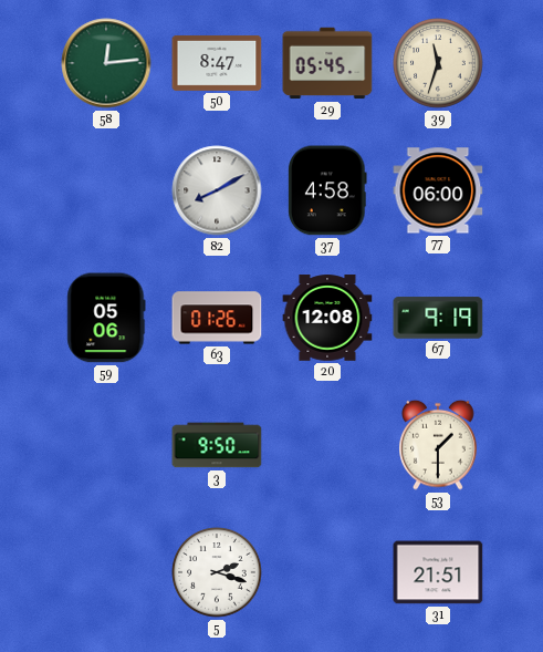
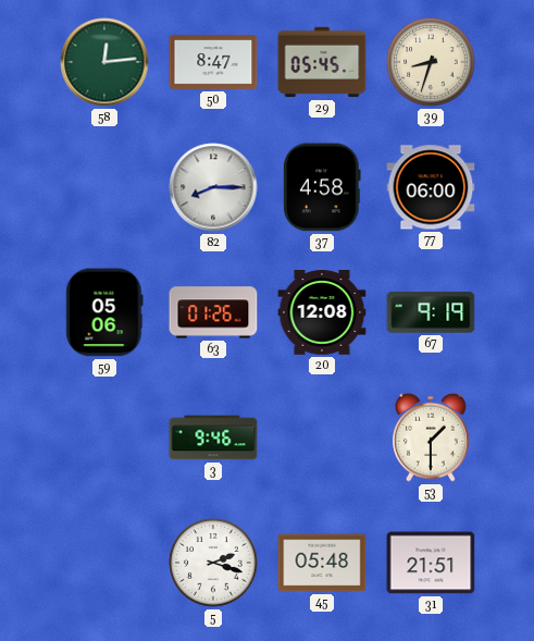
39: 11:33 -> 8:33
82: 8:10 -> 8:15
3: 9:50 -> 9:46
45: none -> 05:48
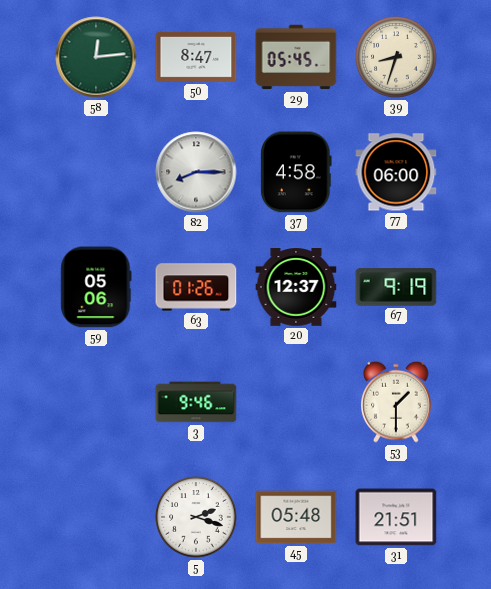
20: 12:08 -> 12:37
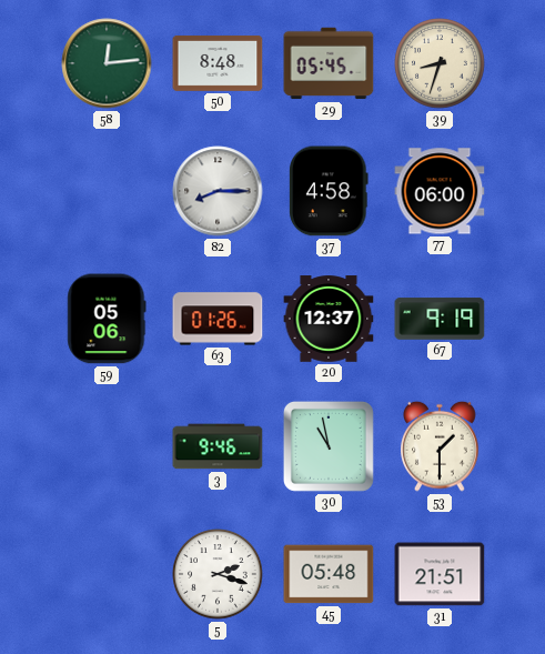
50: 8:47 -> 8:48
30: none -> 10:58
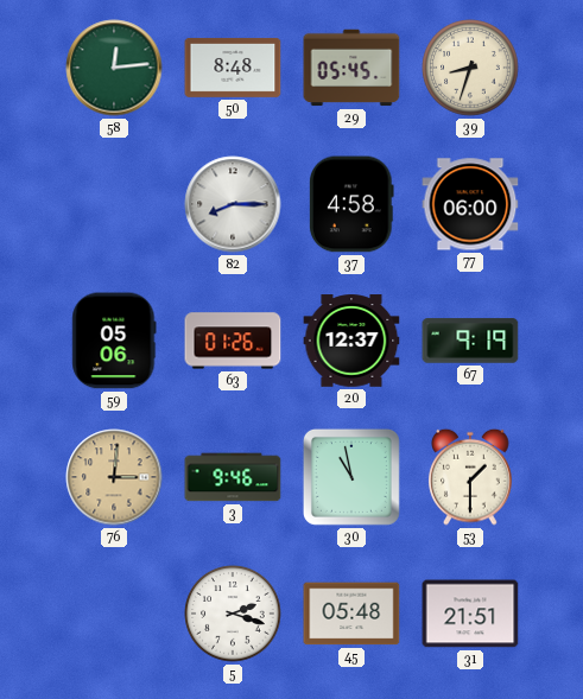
76: none -> 3:01
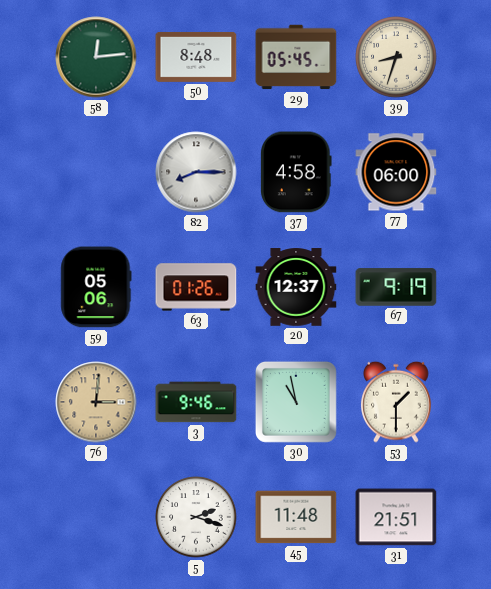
45: 05:48 -> 11:48
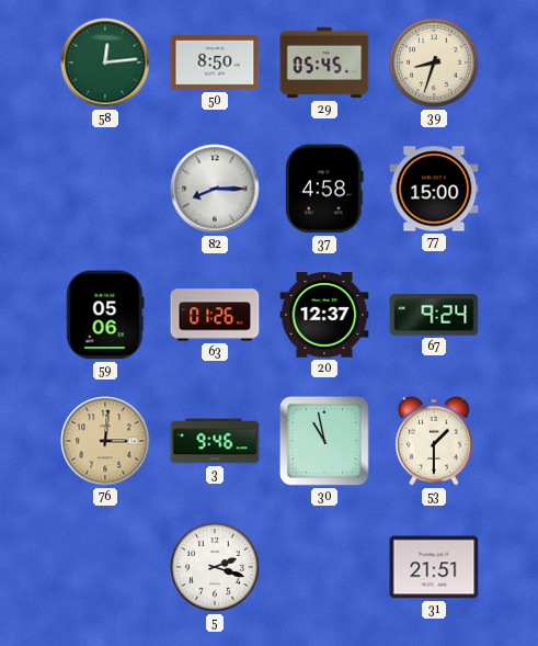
50: 8:48 -> 8:50
77: 06:00 -> 15:00
67: 9:19 -> 9:24
45: 11:48 -> none
